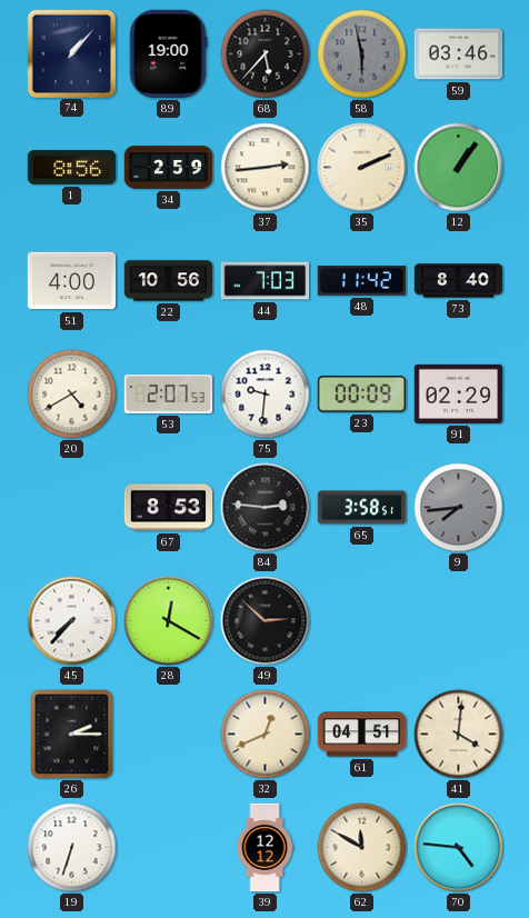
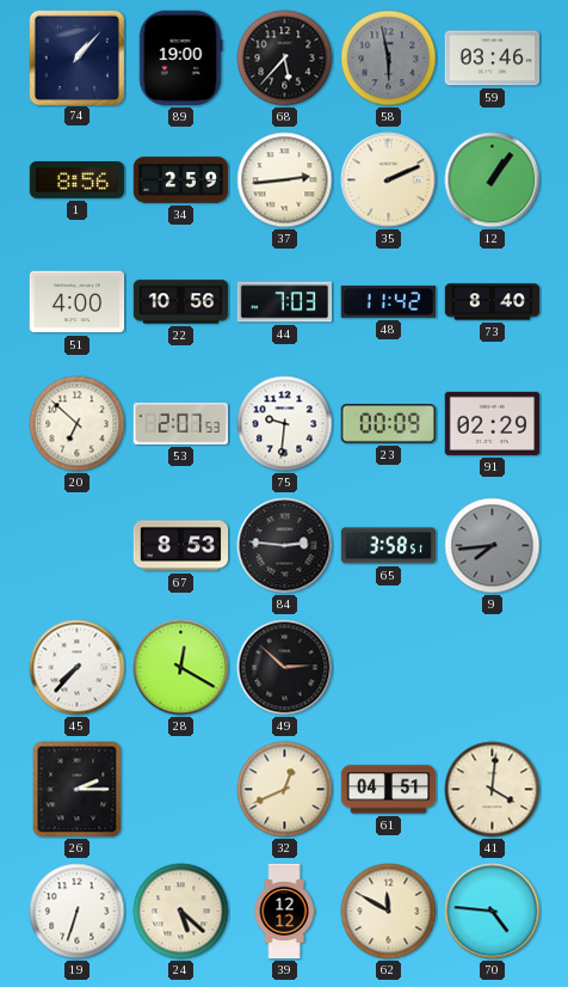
20: 4:40 -> 6:52
24: none -> 5:22
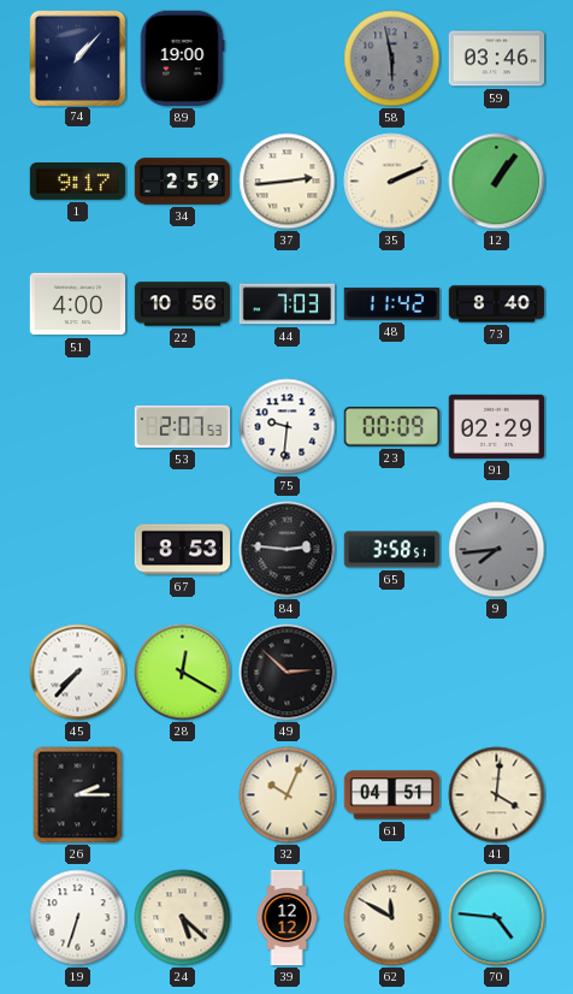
68: 5:37 -> none
1: 8:56 -> 9:17
20: 6:52 -> none
32: 12:41 -> 10:04
